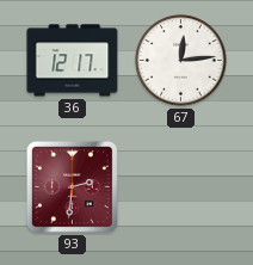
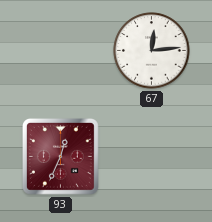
36: 12:17 -> none
93: 2:31 -> 12:34
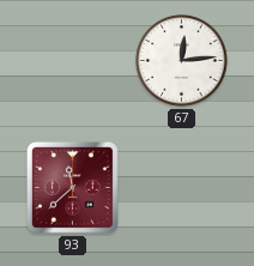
93: 12:34 -> 11:38
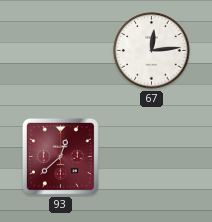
93: 11:38 -> 12:38
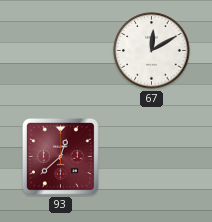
67: 12:14 -> 12:10
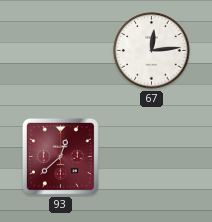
67: 12:10 -> 12:14
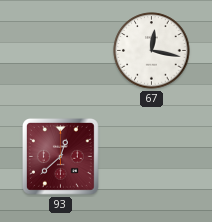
67: 12:14 -> 12:17
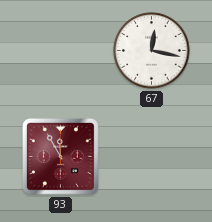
93: 12:38 -> 11:55
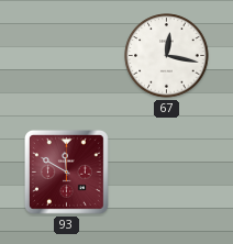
93: 11:55 -> 11:50
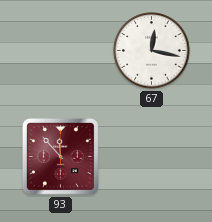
93: 11:50 -> 11:53
